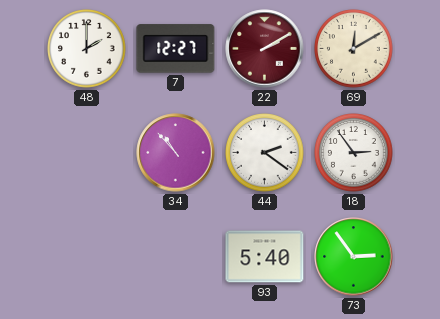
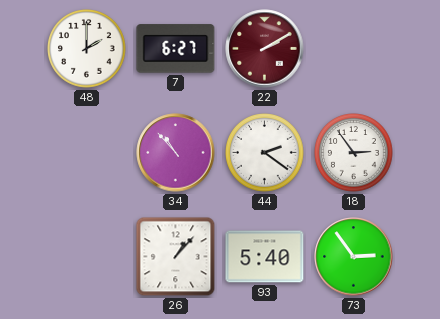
7: 12:27 -> 6:27
69: 12:10 -> none
26: none -> 1:07
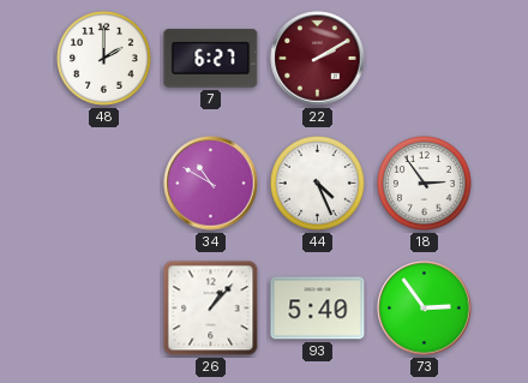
34: 10:53 -> 10:50
44: 2:21 -> 4:26
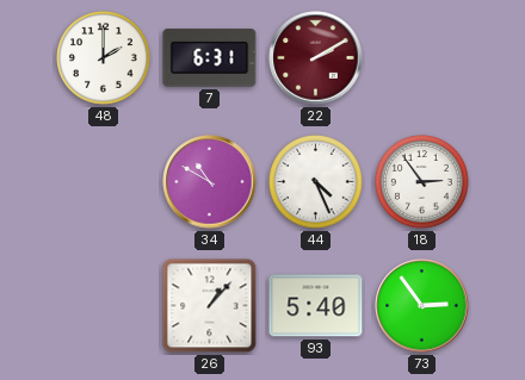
7: 6:27 -> 6:31
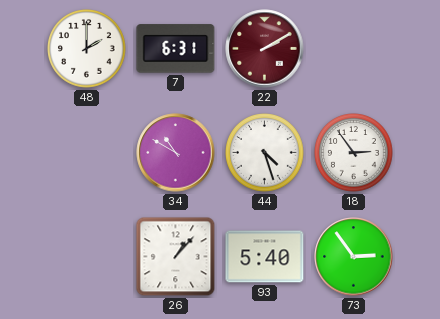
44: 4:26 -> 4:27
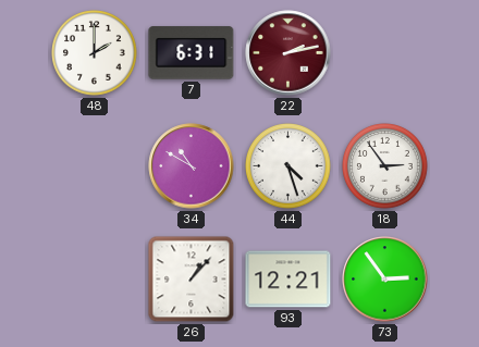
22: 2:10 -> 2:13
93: 5:40 -> 12:21
